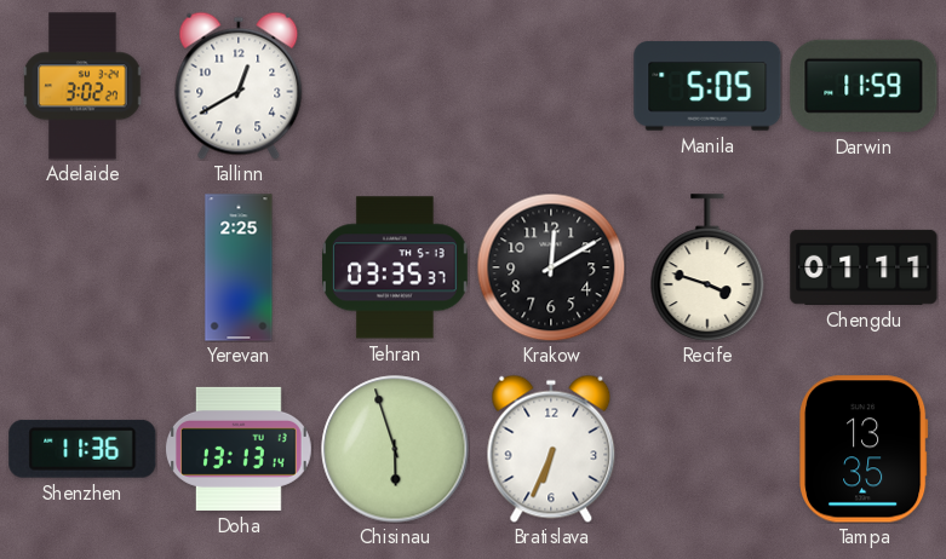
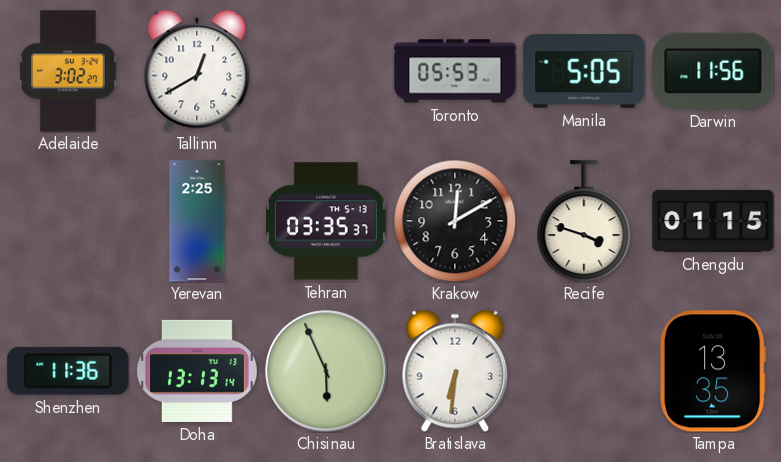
Toronto: none -> 05:53
Darwin: 11:59 -> 11:56
Chengdu: 01:11 -> 01:15
Chisinau: 5:57 -> 5:56
Bratislava: 6:34 -> 6:31
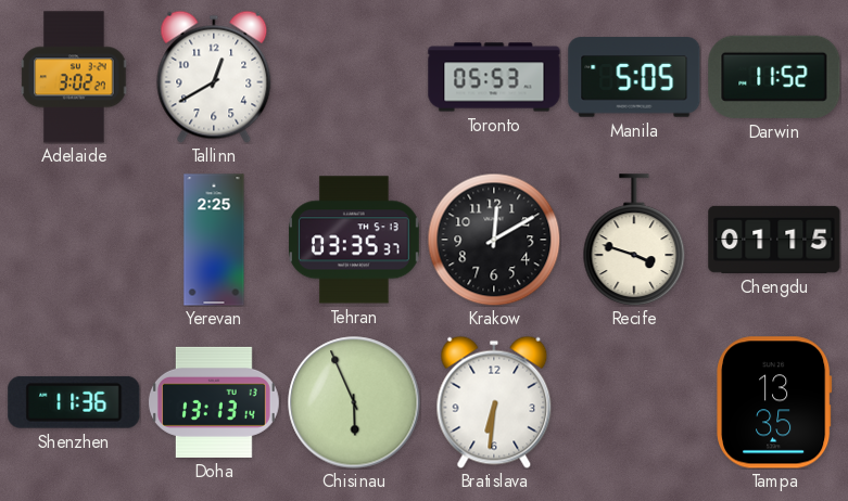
Darwin: 11:56 -> 11:52
